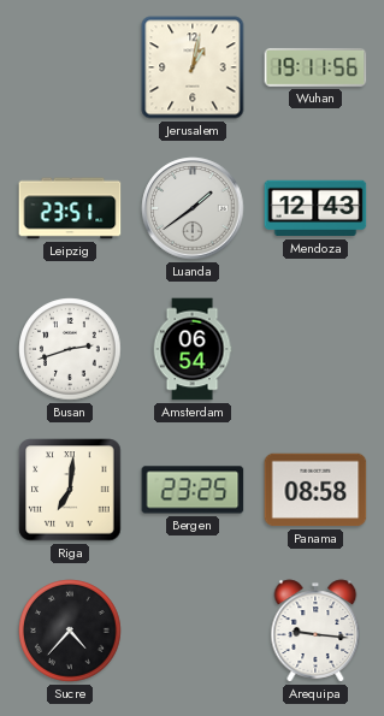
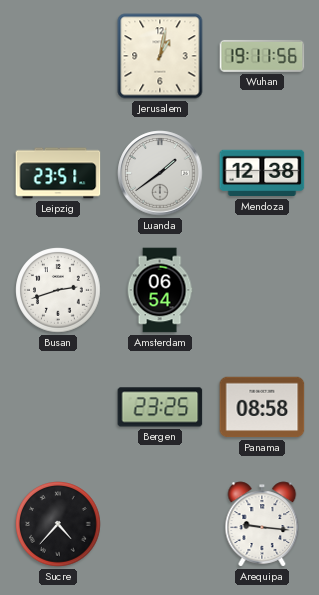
Mendoza: 12:43 -> 12:38
Riga: 7:01 -> none
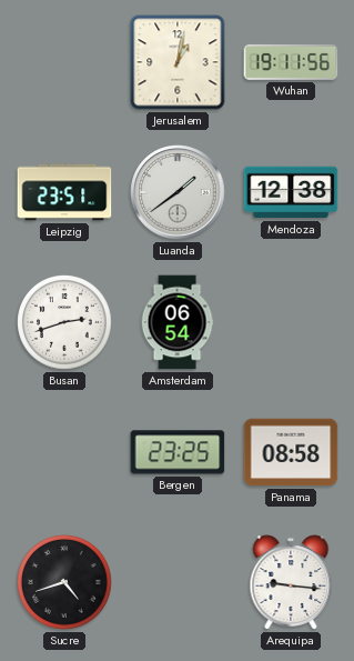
Sucre: 4:37 -> 4:42
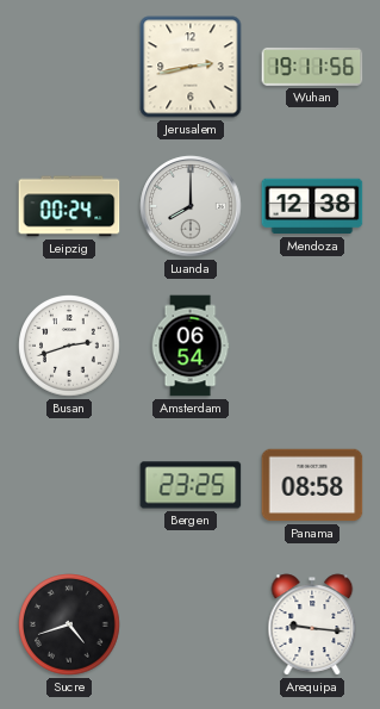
Jerusalem: 1:02 -> 2:43
Leipzig: 23:51 -> 00:24
Luanda: 1:39 -> 8:00
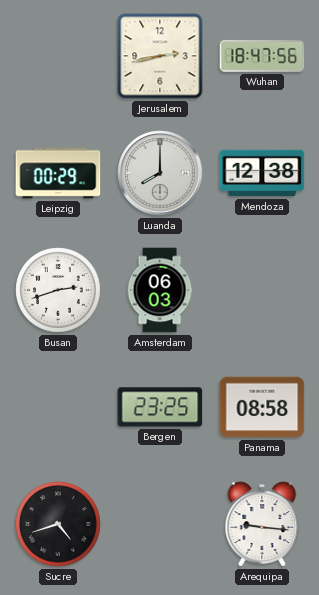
Wuhan: 19:11 -> 18:47
Leipzig: 00:24 -> 00:29
Amsterdam: 06:54 -> 06:03
